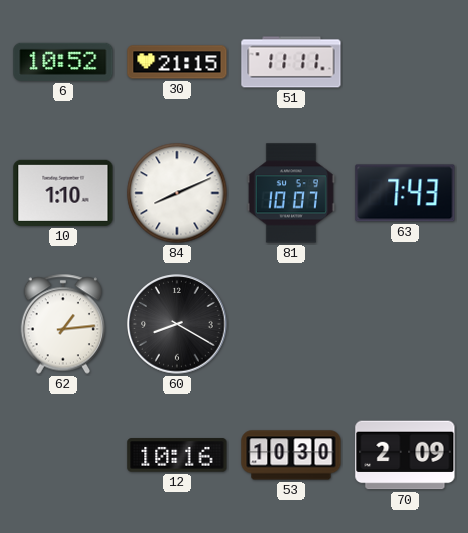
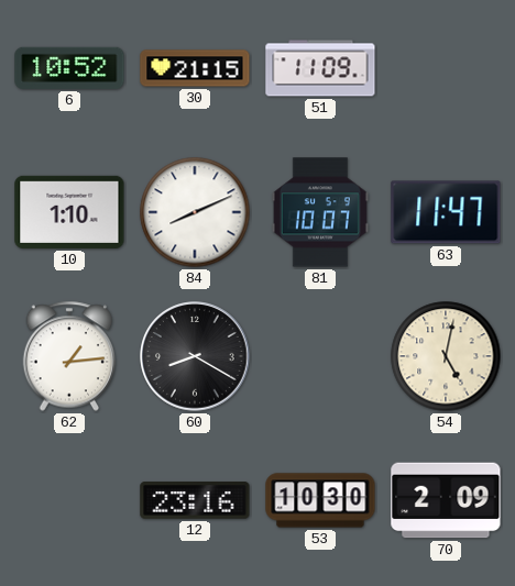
51: 11:11 -> 11:09
63: 7:43 -> 11:47
54: none -> 5:02
12: 10:16 -> 23:16
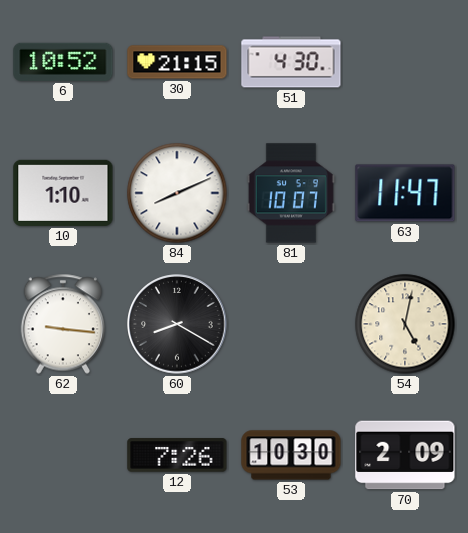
51: 11:09 -> 4:30
62: 1:14 -> 9:16
12: 23:16 -> 7:26
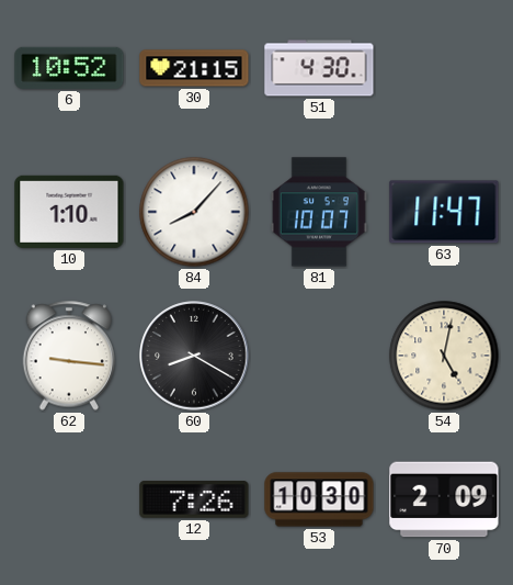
84: 8:11 -> 8:07
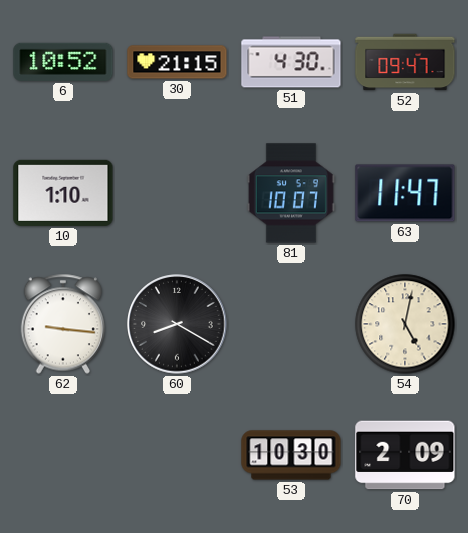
52: none -> 09:47
84: 8:07 -> none
12: 7:26 -> none
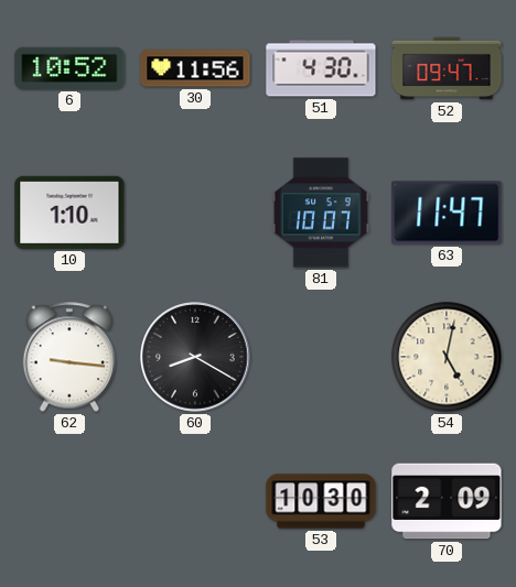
30: 21:15 -> 11:56
